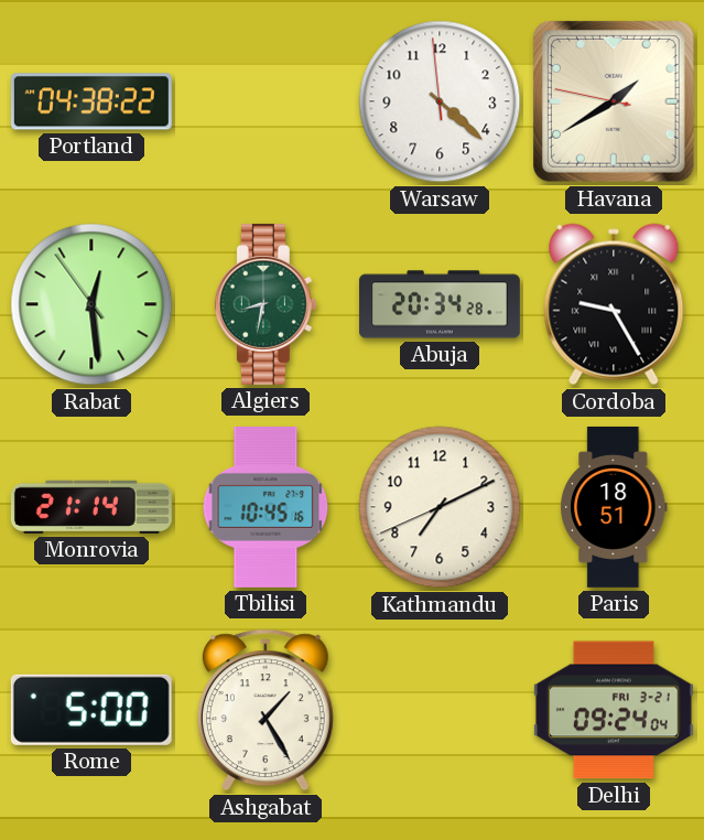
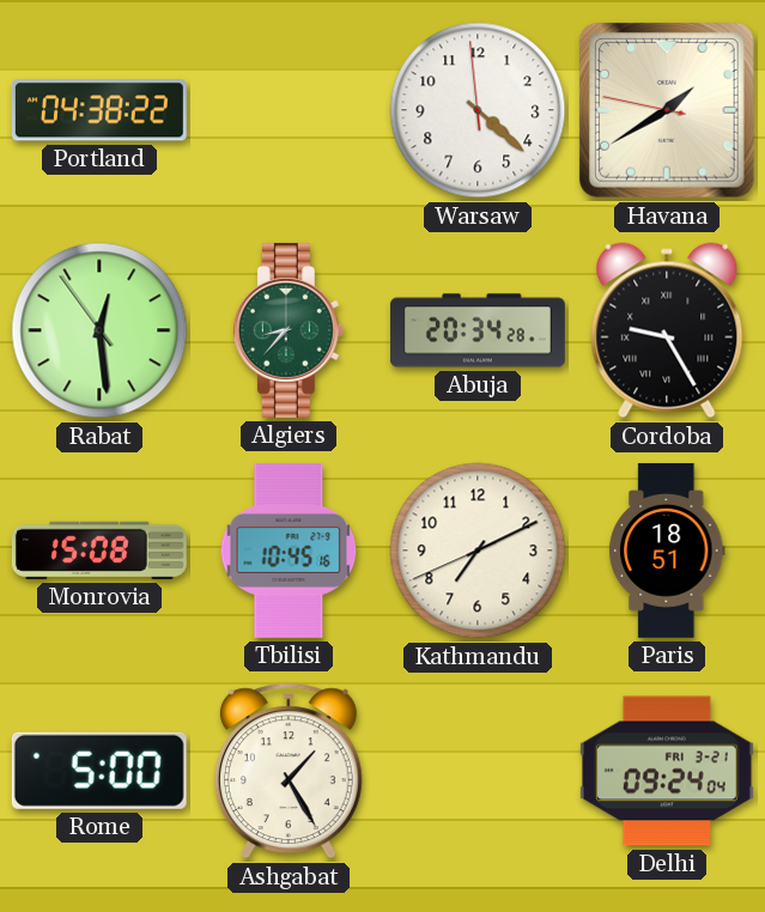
Algiers: 8:32 -> 8:37
Monrovia: 21:14 -> 15:08
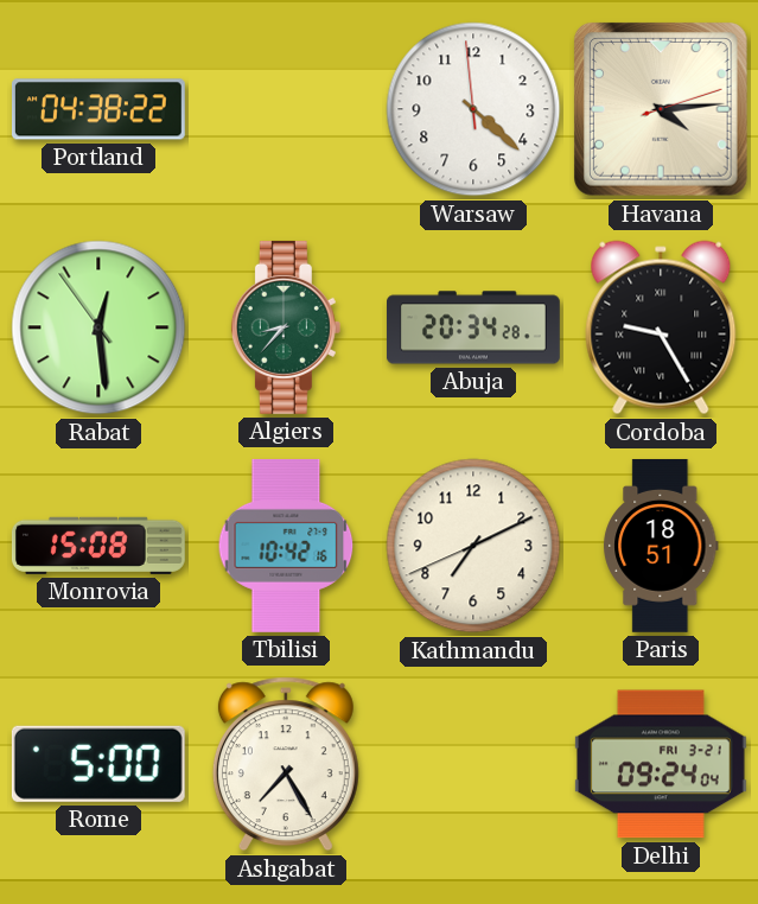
Havana: 1:39 -> 4:14
Tbilisi: 10:45 -> 10:42
Ashgabat: 1:25 -> 7:25
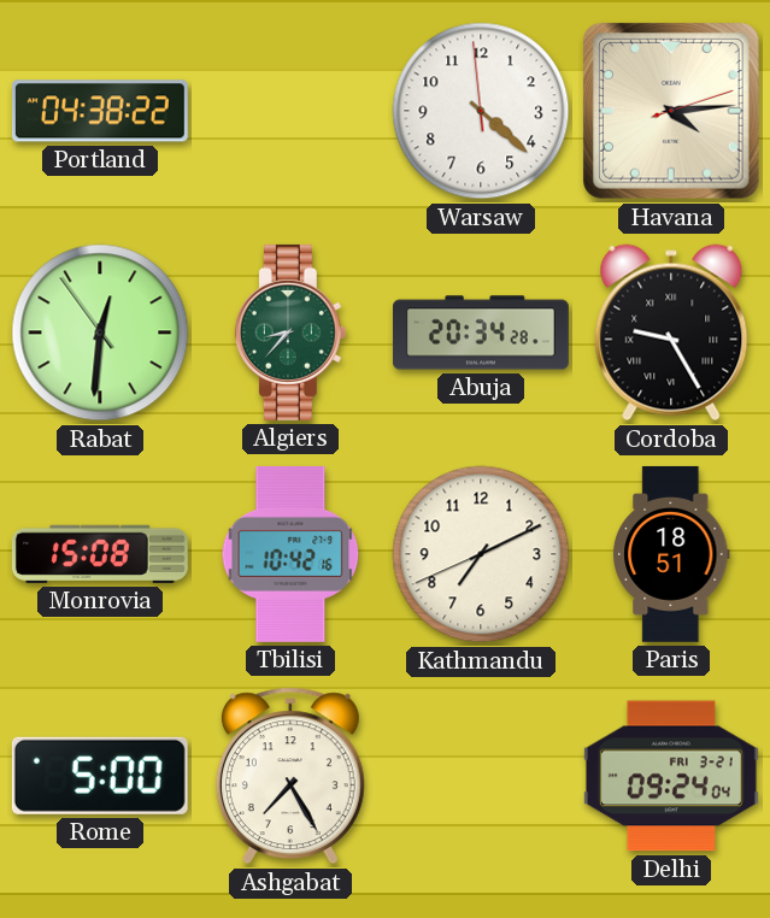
Rabat: 12:28 -> 12:30
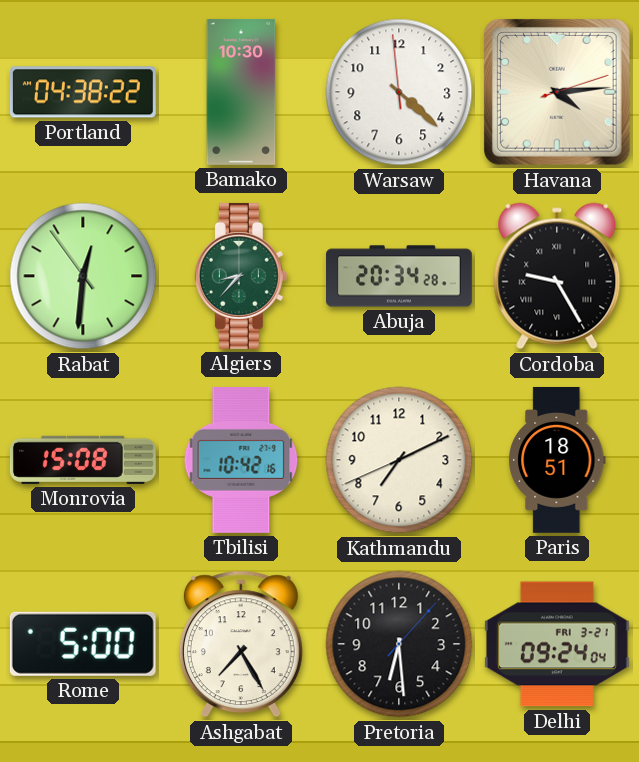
Bamako: none -> 10:30
Pretoria: none -> 6:29
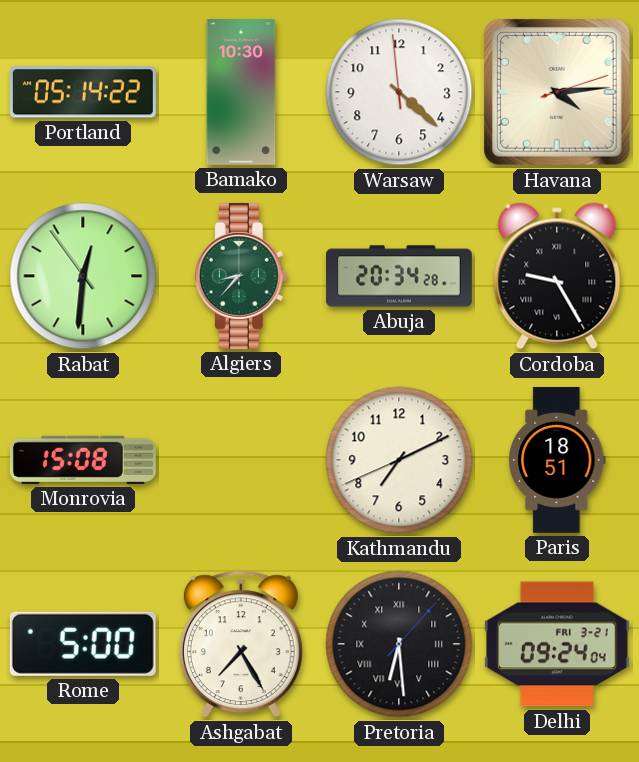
Portland: 04:38 -> 05:14
Tbilisi: 10:42 -> none
Pretoria numerals: Arabic -> Roman
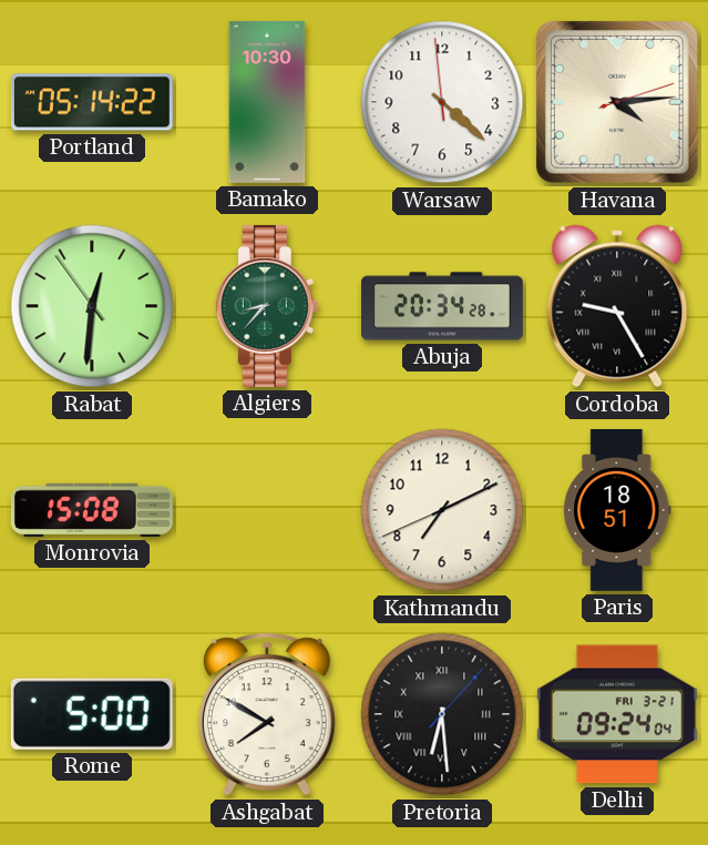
Ashgabat: 7:25 -> 7:50
